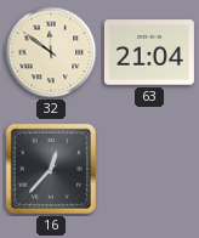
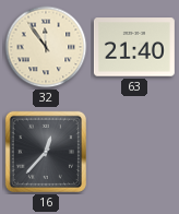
32: 11:51 -> 11:54
63: 21:04 -> 21:40
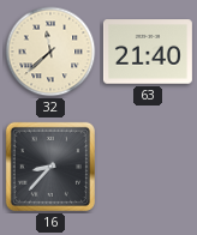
32: 11:54 -> 11:38
16: 12:37 -> 8:37
